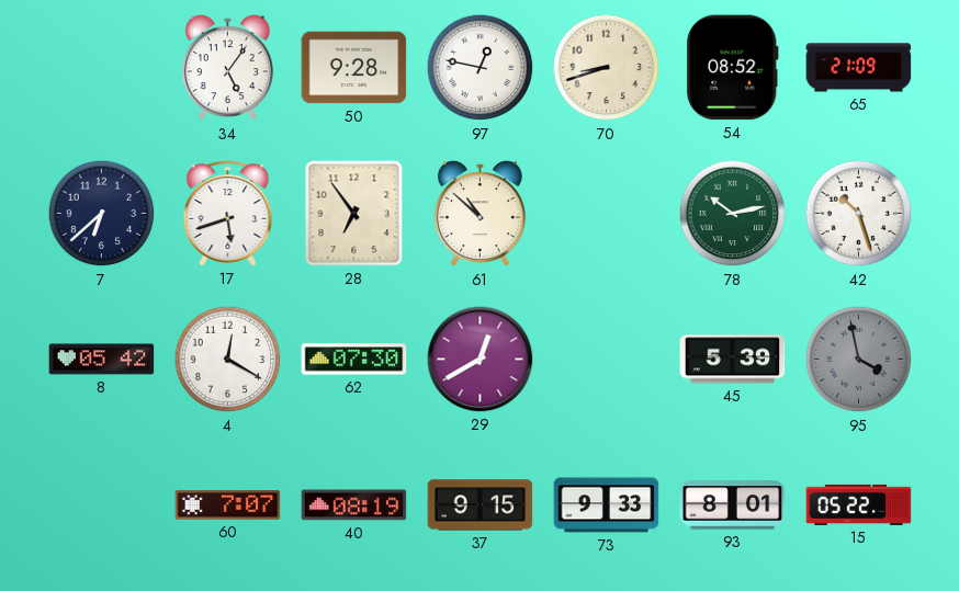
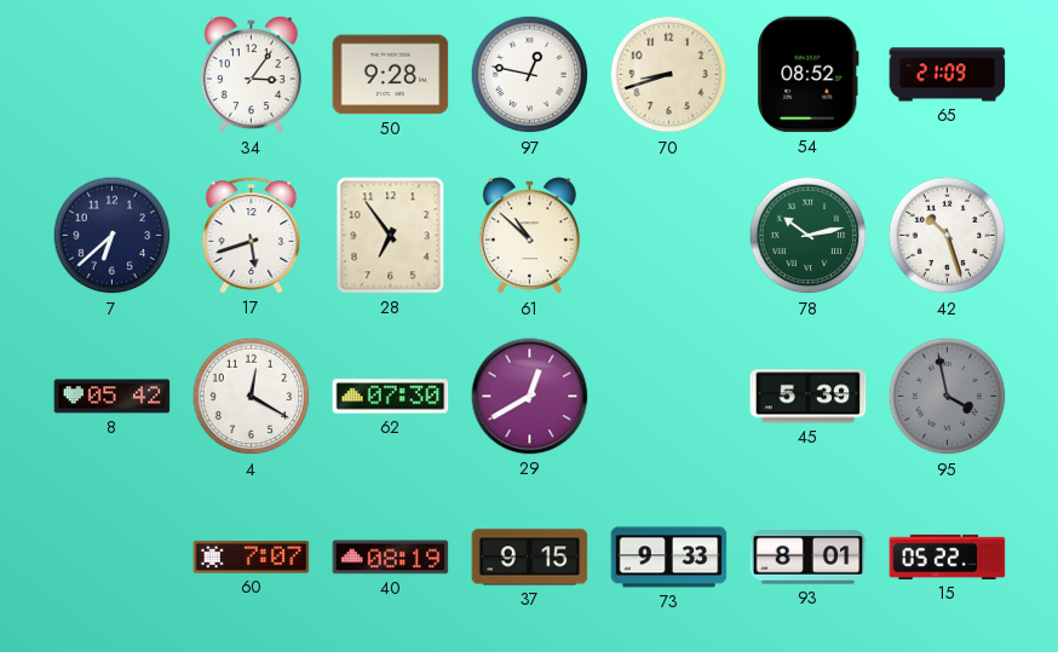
34: 5:06 -> 3:06
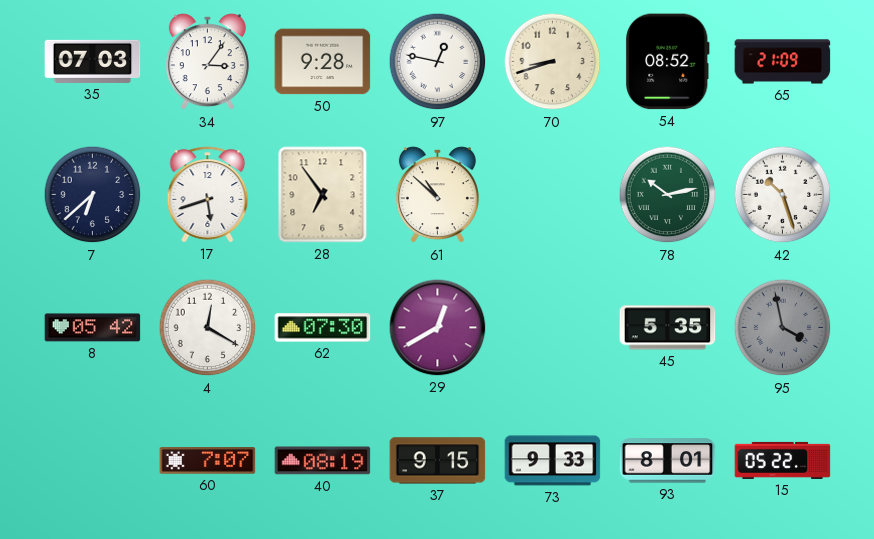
35: none -> 07:03
45: 5:39 -> 5:35
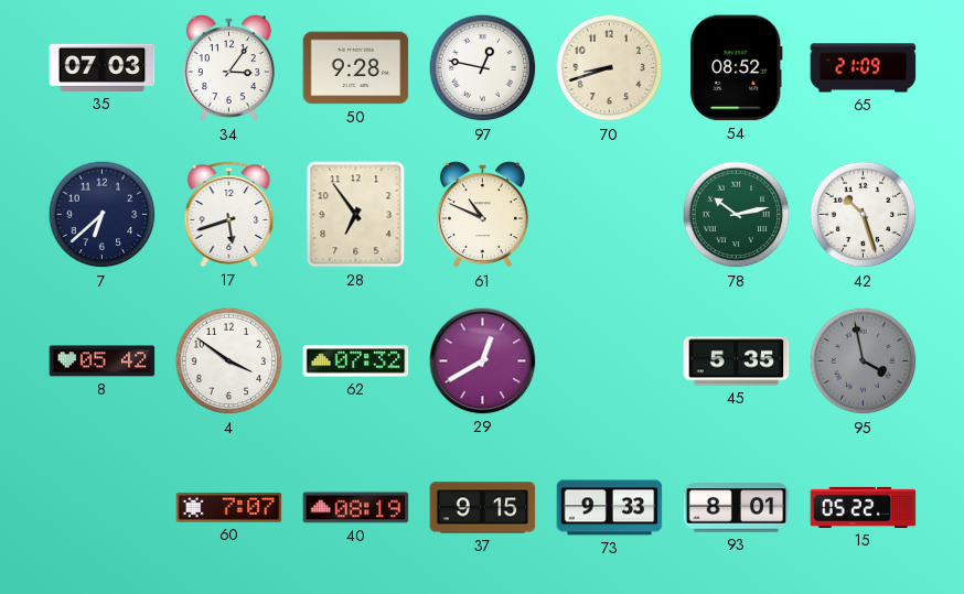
61: 10:52 -> 10:49
4: 12:20 -> 3:51
62: 07:30 -> 07:32
